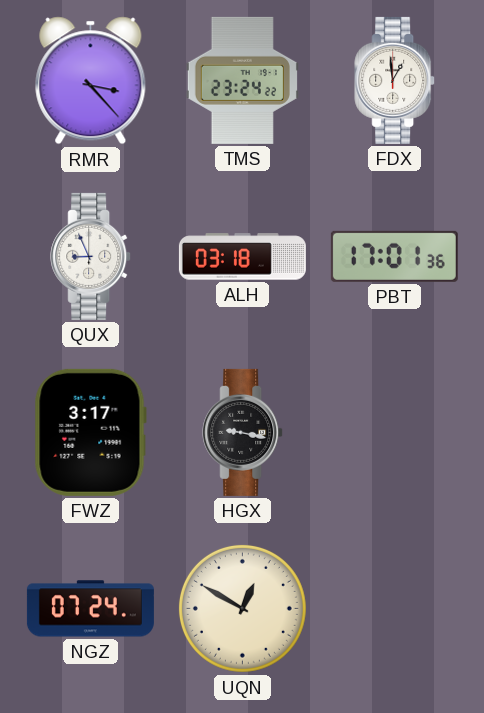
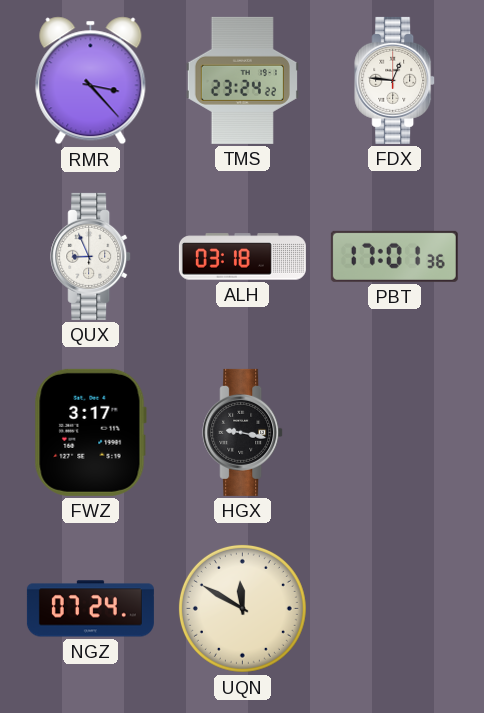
FDX: 12:59 -> 12:46
UQN: 12:50 -> 11:50
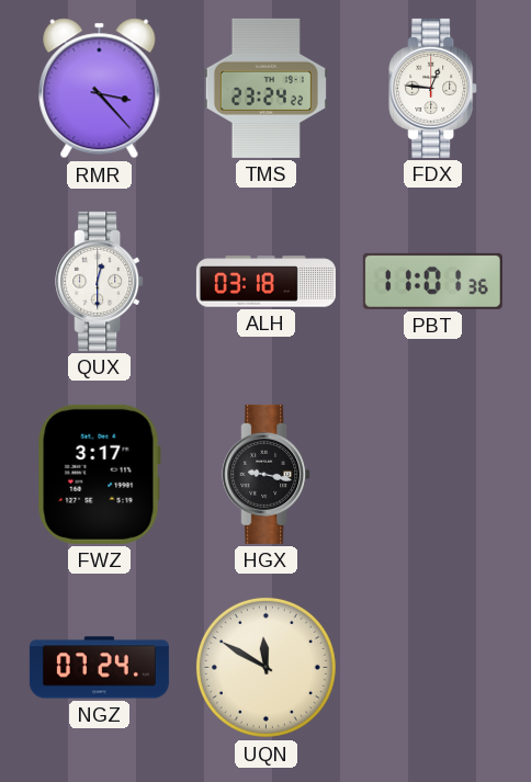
QUX: 8:56 -> 12:30
PBT: 17:01 -> 11:01
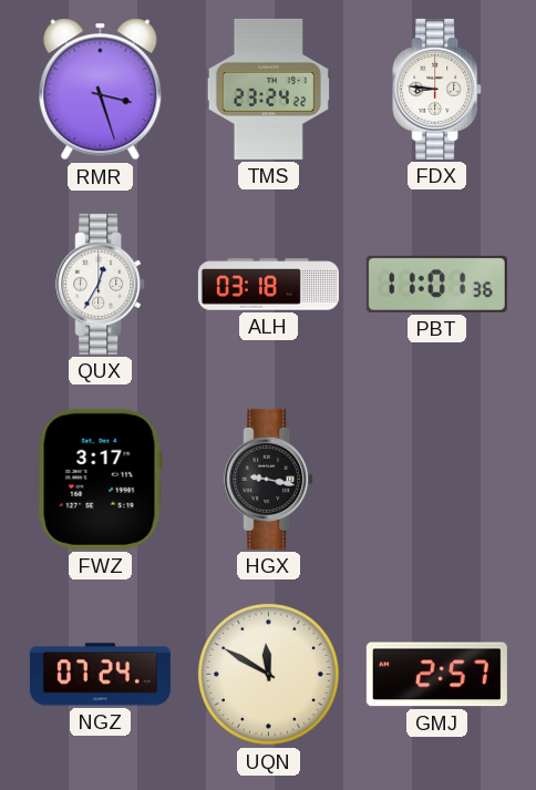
RMR: 3:23 -> 3:27
FDX: 12:46 -> 8:46
QUX: 12:30 -> 12:35
GMJ: none -> 2:57
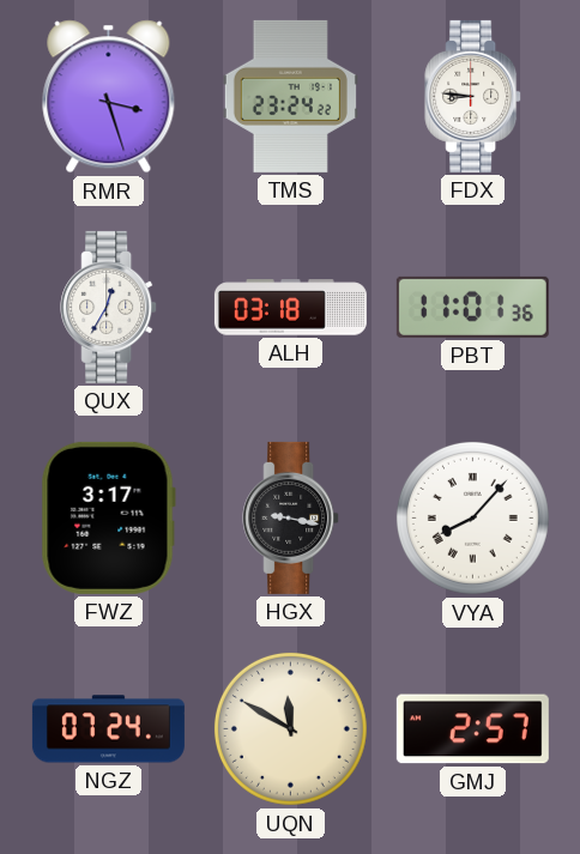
VYA: none -> 8:07
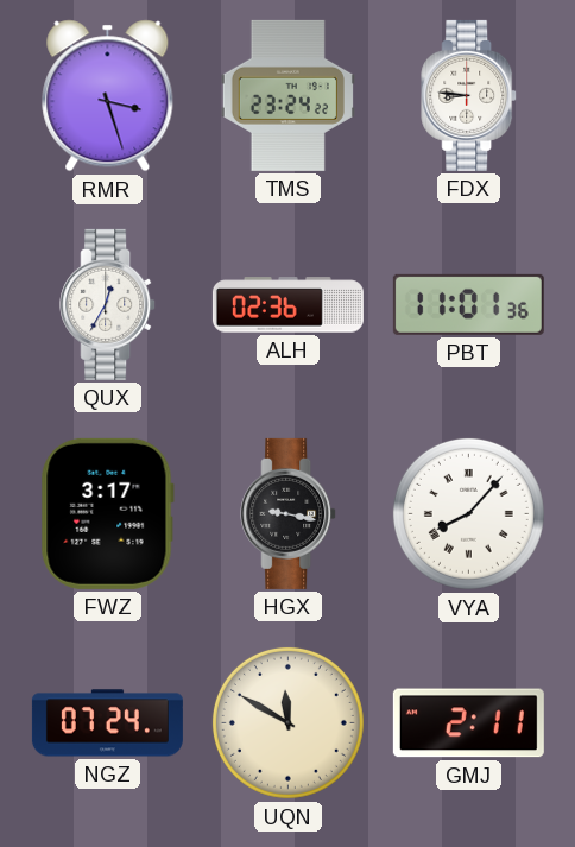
ALH: 03:18 -> 02:36
GMJ: 2:57 -> 2:11
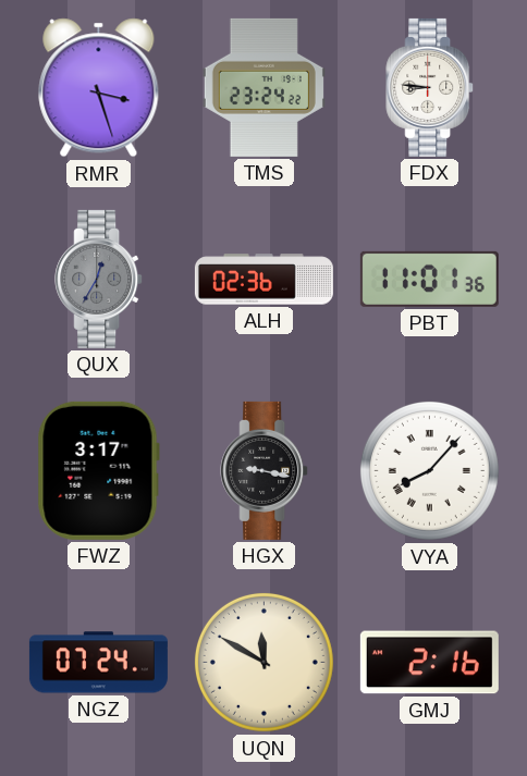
QUX dial: white -> grey
GMJ: 2:11 -> 2:16
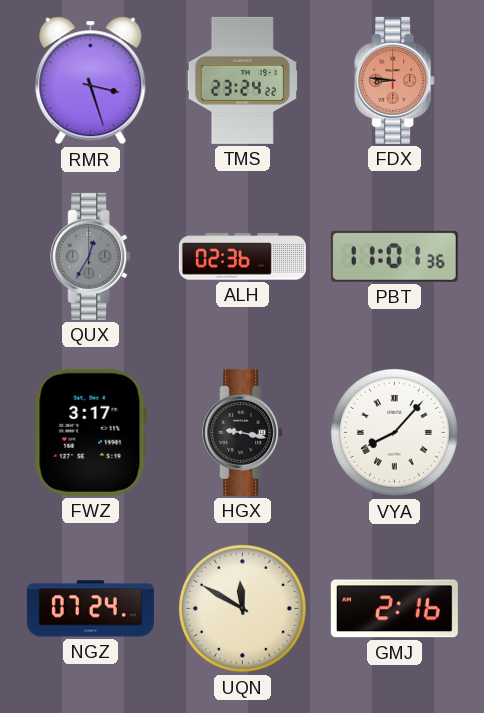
FDX dial: white -> salmon
